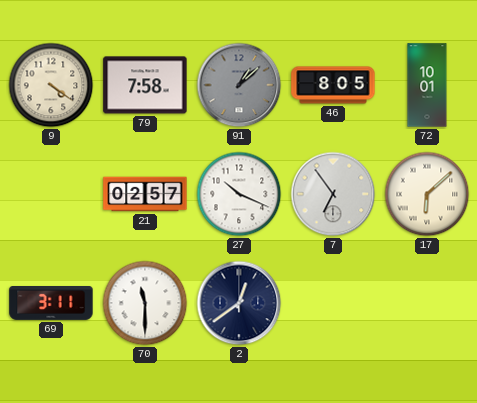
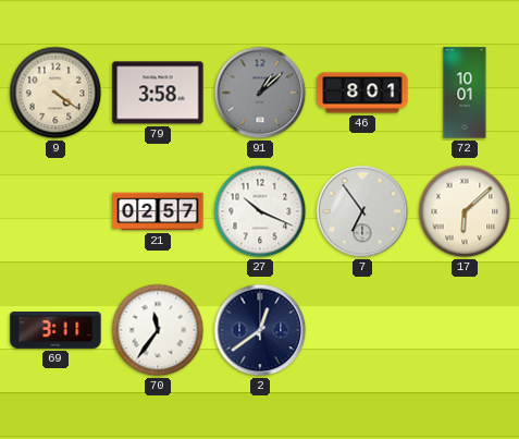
79: 7:58 -> 3:58
46: 8:05 -> 8:01
70: 11:30 -> 11:36
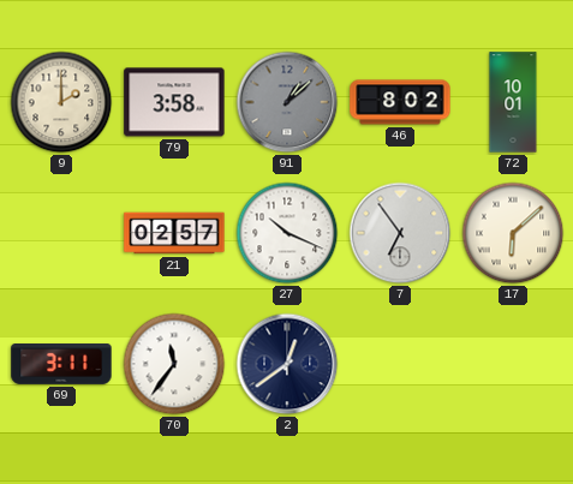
9: 4:21 -> 2:00
46: 8:01 -> 8:02
